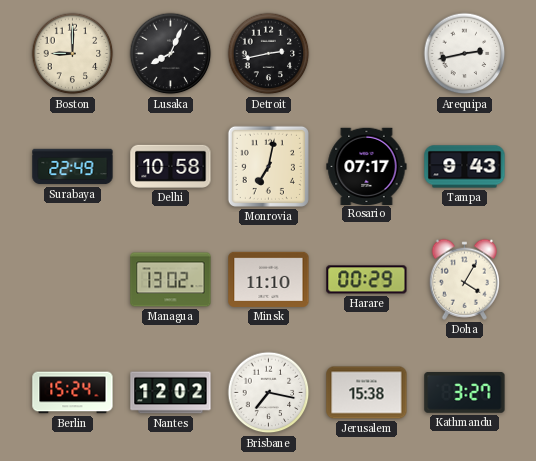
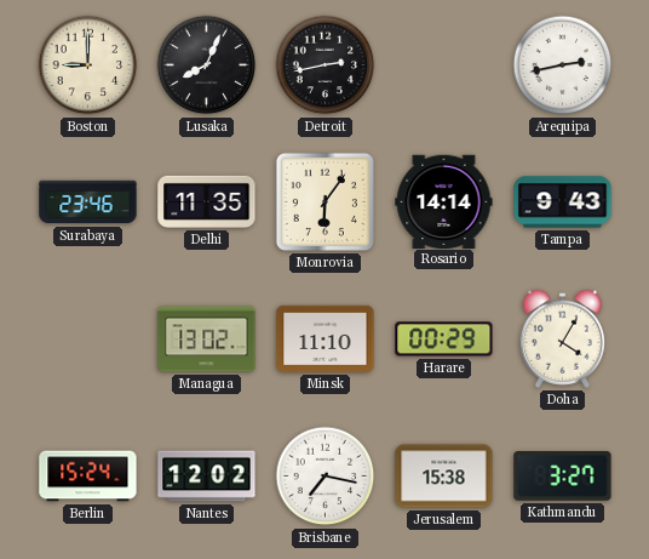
Surabaya: 22:49 -> 23:46
Delhi: 10:58 -> 11:35
Monrovia: 7:02 -> 6:06
Rosario: 07:17 -> 14:14
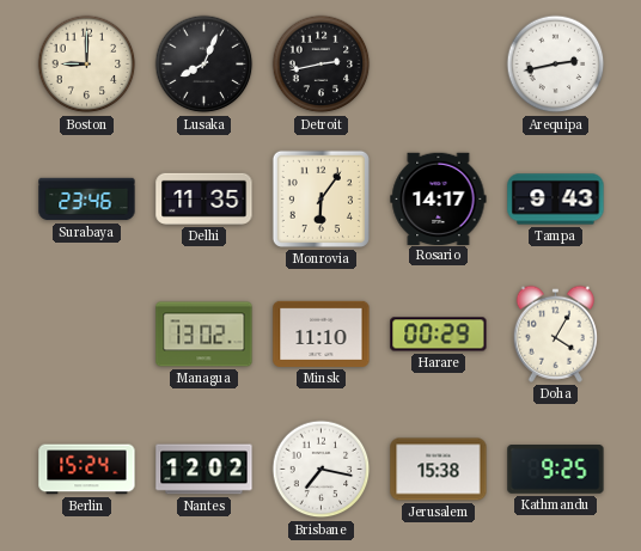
Rosario: 14:14 -> 14:17
Kathmandu: 3:27 -> 9:25
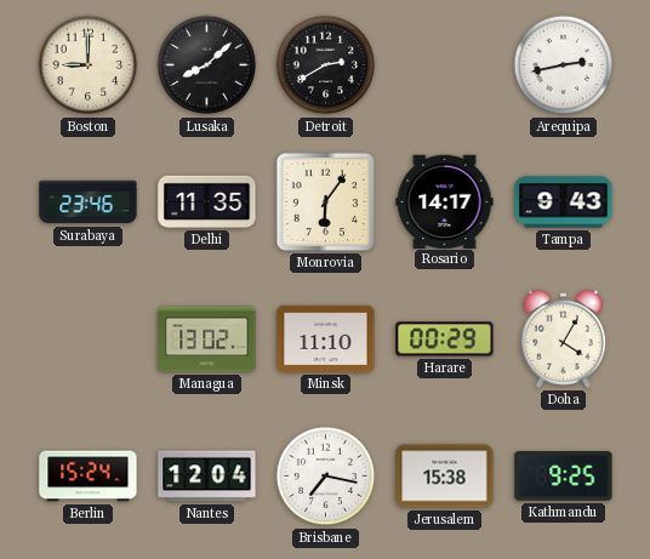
Lusaka: 8:04 -> 8:08
Detroit: 2:43 -> 2:40
Nantes: 12:02 -> 12:04
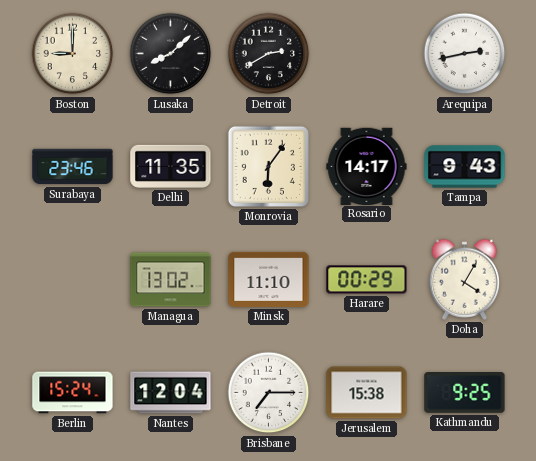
Brisbane: 7:17 -> 7:15
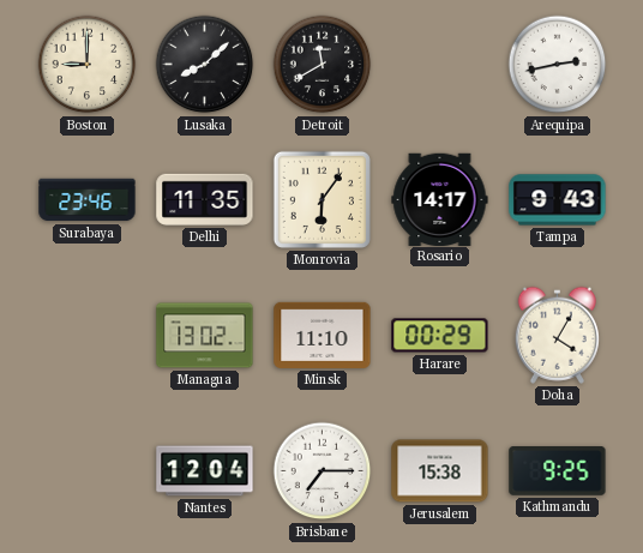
Detroit: 2:40 -> 11:40
Berlin: 15:24 -> none
